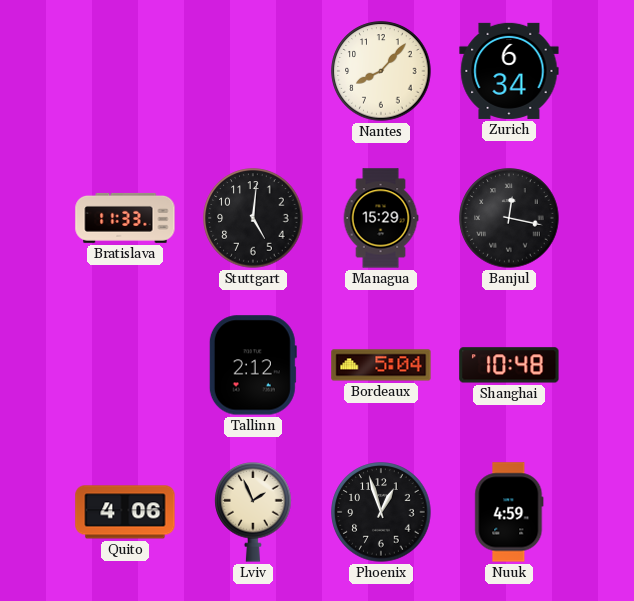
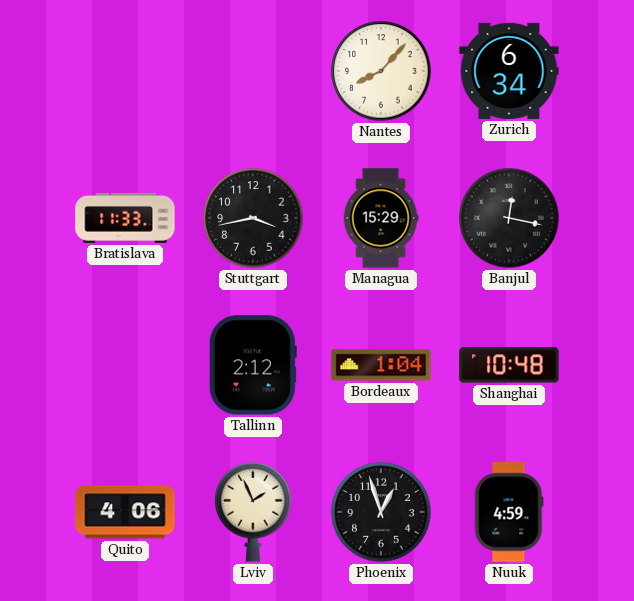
Stuttgart: 5:01 -> 3:43
Bordeaux: 5:04 -> 1:04
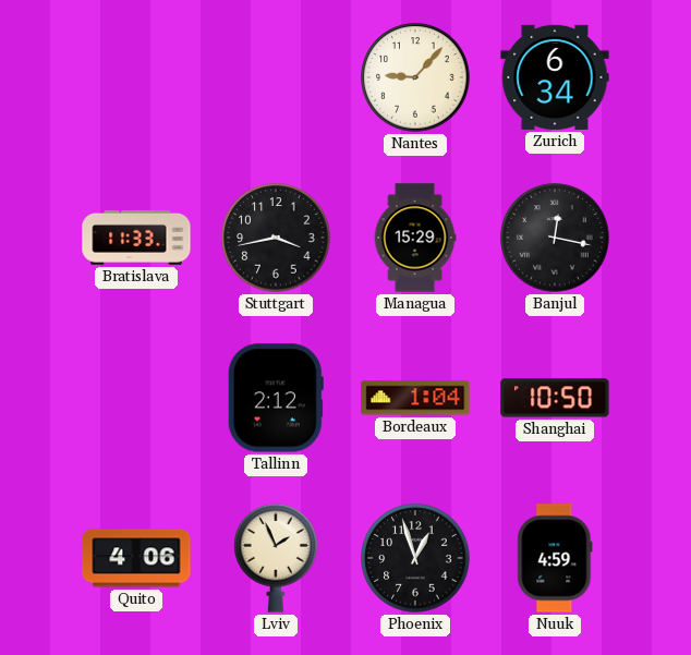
Nantes: 8:07 -> 9:07
Shanghai: 10:48 -> 10:50
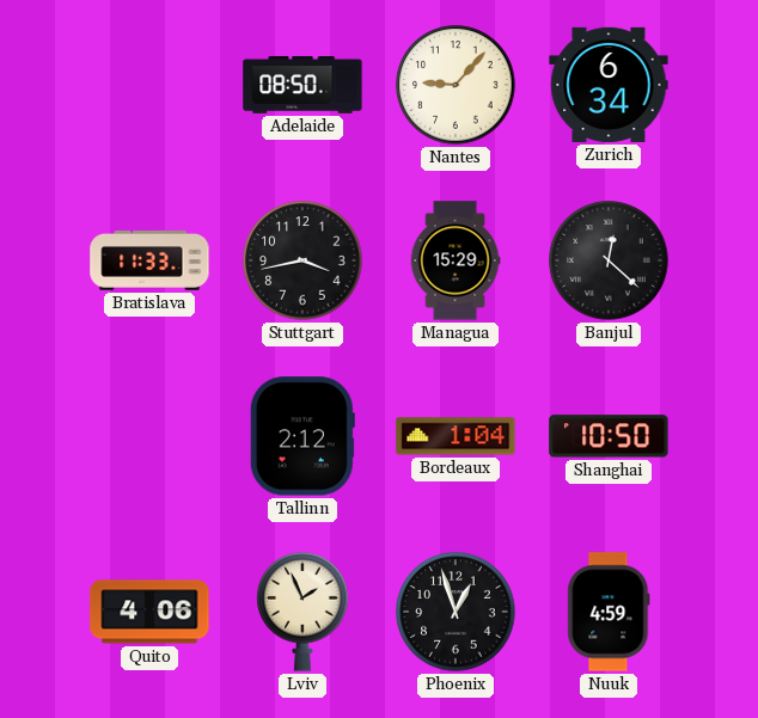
Adelaide: none -> 08:50
Banjul: 12:17 -> 12:22
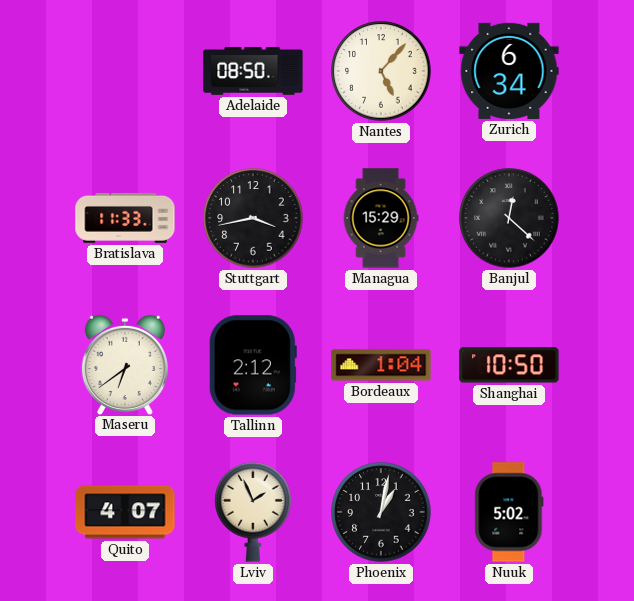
Nantes: 9:07 -> 5:07
Maseru: none -> 6:39
Quito: 4:06 -> 4:07
Phoenix: 12:57 -> 1:02
Nuuk: 4:59 -> 5:02
